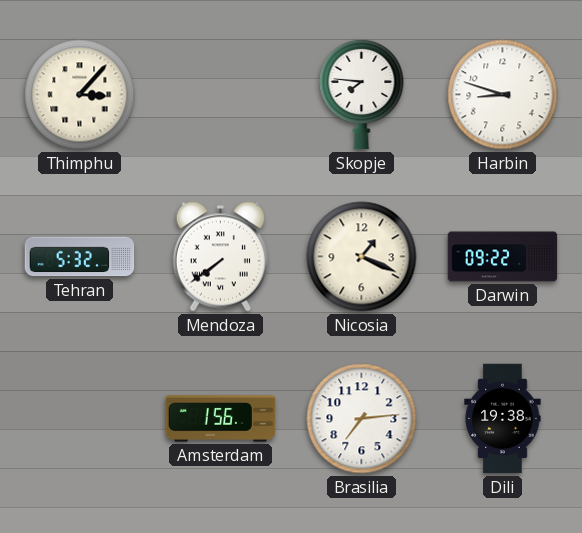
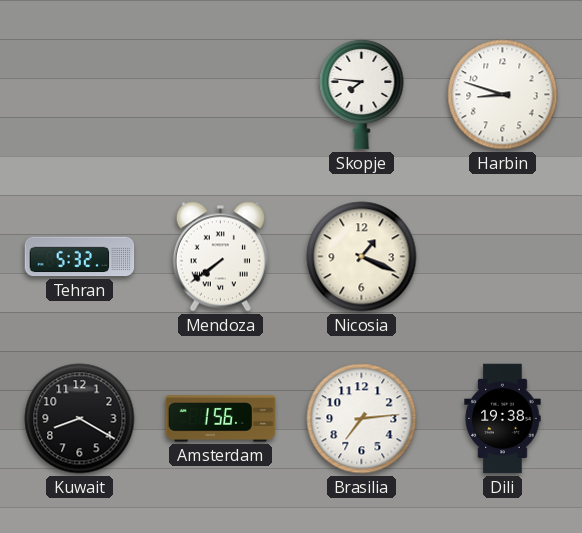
Thimphu: 3:07 -> none
Darwin: 09:22 -> none
Kuwait: none -> 8:20
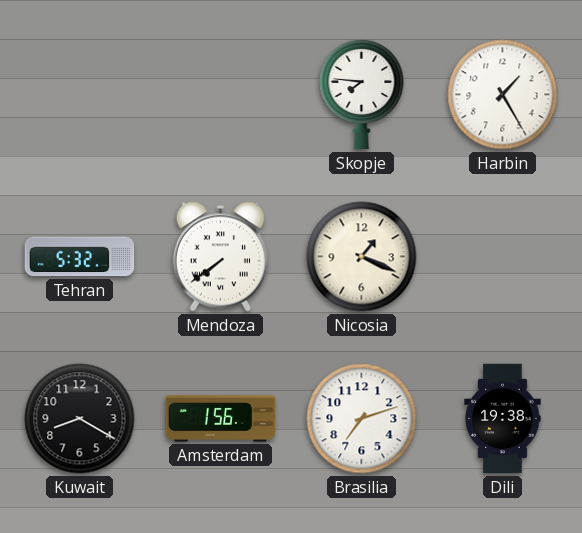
Harbin: 8:48 -> 1:25
Brasilia: 7:14 -> 7:12
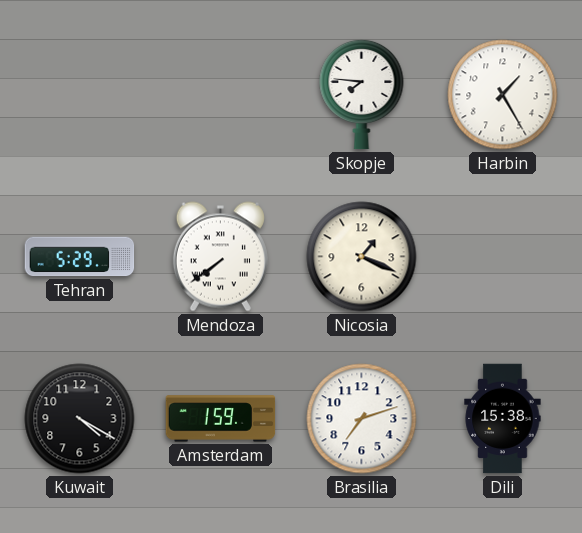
Tehran: 5:32 -> 5:29
Kuwait: 8:20 -> 4:20
Amsterdam: 1:56 -> 1:59
Dili: 19:38 -> 15:38
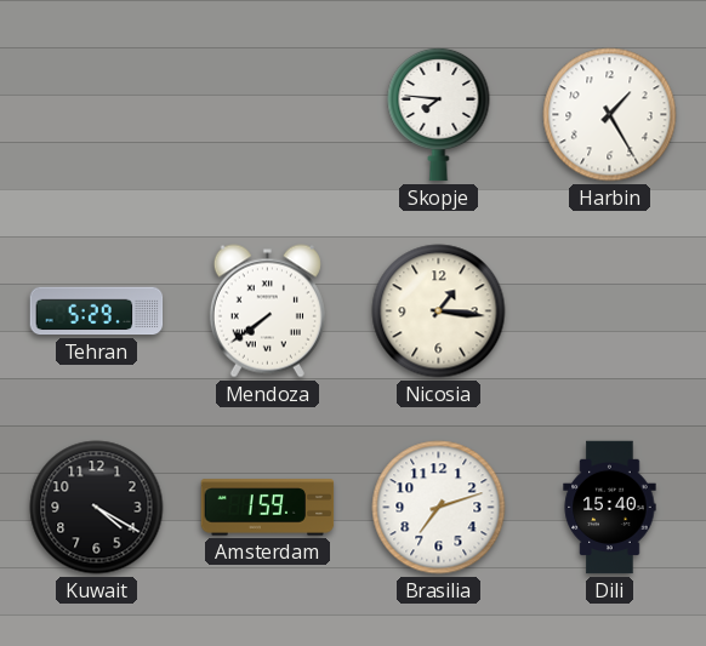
Nicosia: 1:19 -> 1:16
Dili: 15:38 -> 15:40
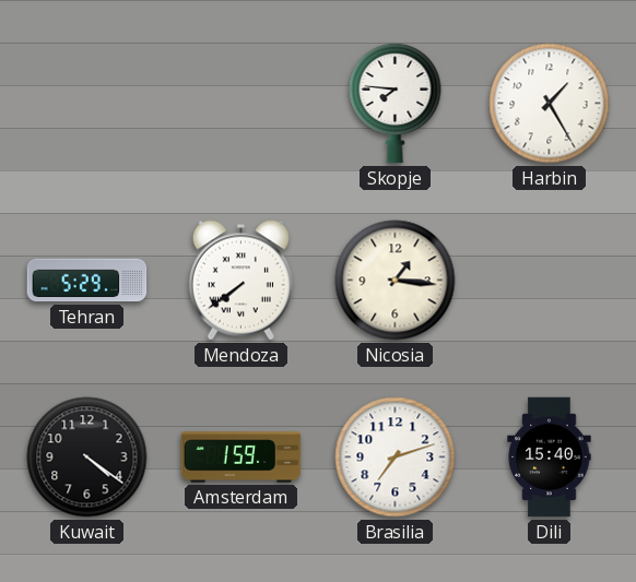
Kuwait: 4:20 -> 4:21
